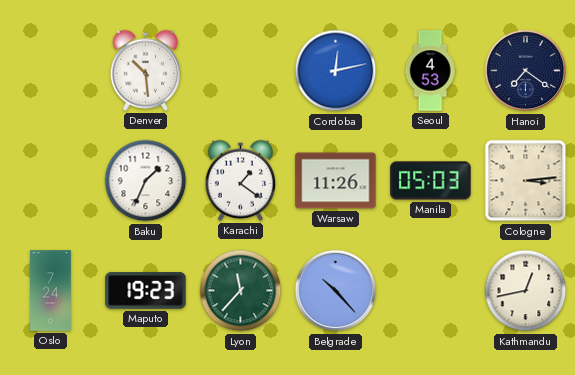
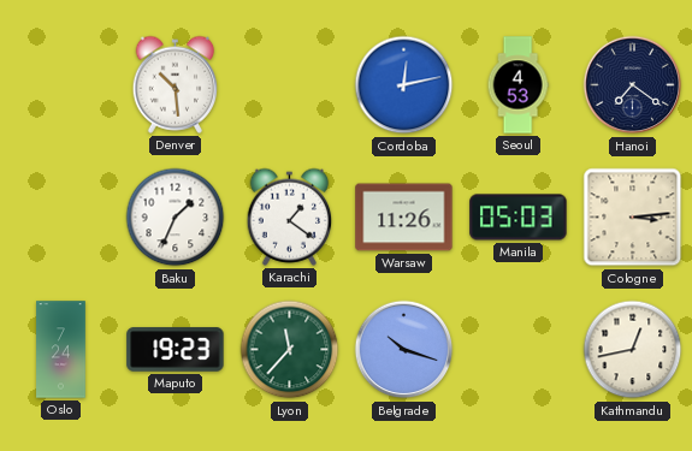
Belgrade: 10:23 -> 10:18
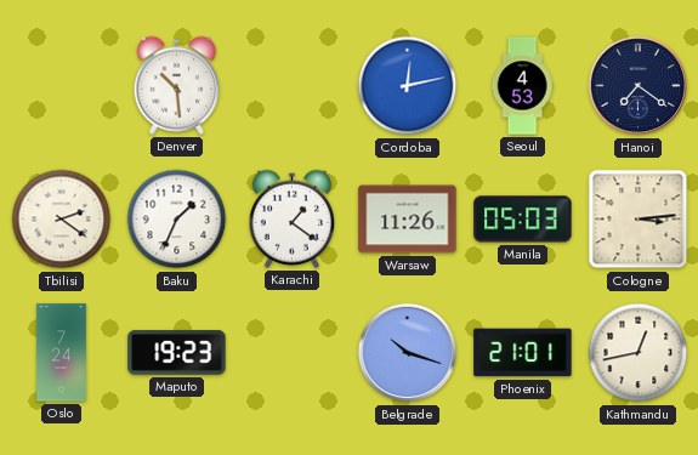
Tbilisi: none -> 2:21
Lyon: 11:37 -> none
Phoenix: none -> 21:01
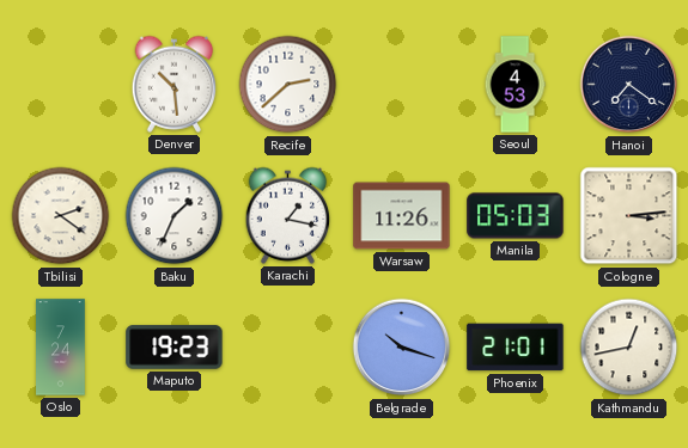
Recife: none -> 2:38
Cordoba: 12:13 -> none
Karachi: 1:21 -> 1:17
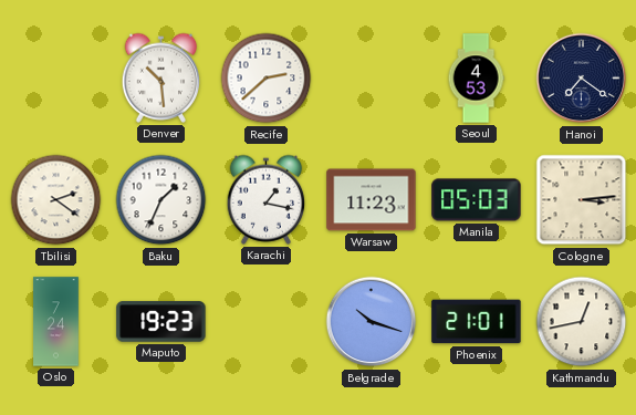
Warsaw: 11:26 -> 11:23
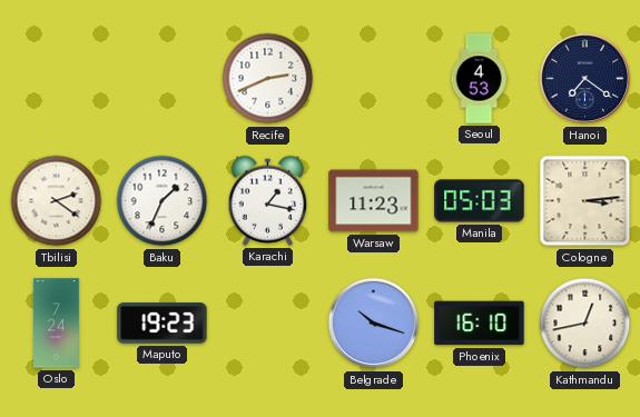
Denver: 10:29 -> none
Recife: 2:38 -> 2:41
Phoenix: 21:01 -> 16:10
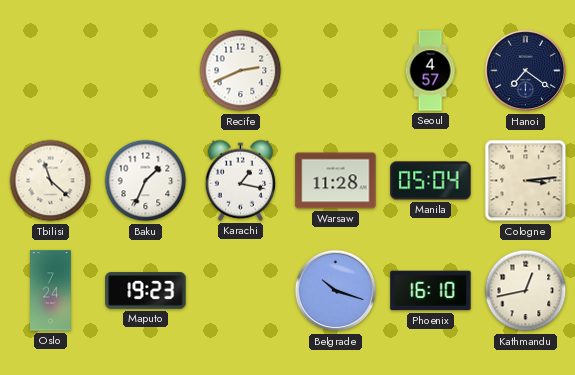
Seoul: 4:53 -> 4:57
Tbilisi: 2:21 -> 11:22
Warsaw: 11:23 -> 11:28
Manila: 05:03 -> 05:04
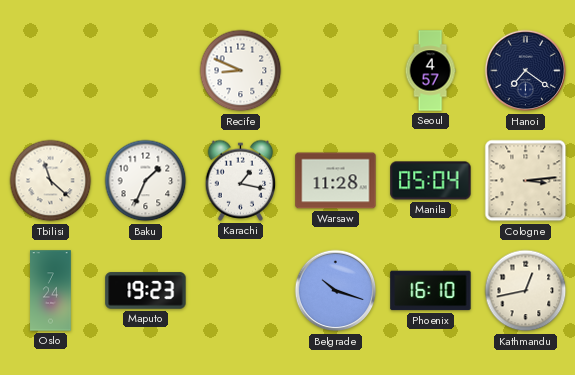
Recife: 2:41 -> 8:49
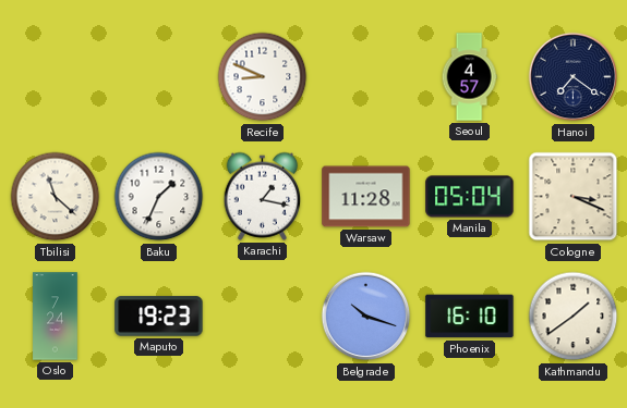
Cologne: 3:14 -> 3:19
Kathmandu: 12:43 -> 1:39
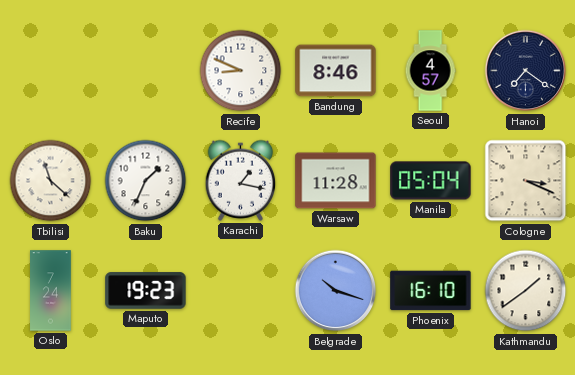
Bandung: none -> 8:46
